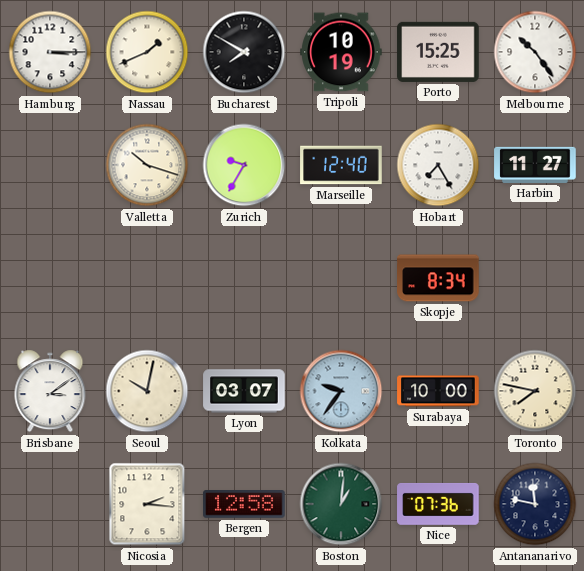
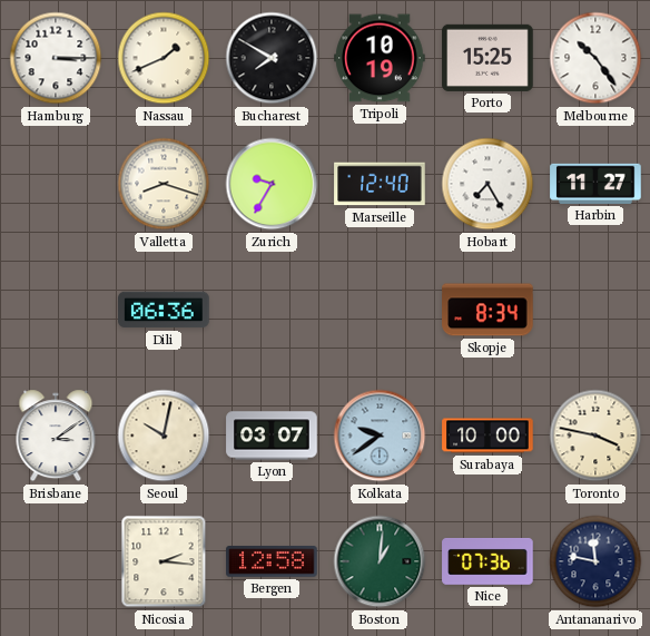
Valletta: 10:18 -> 8:18
Dili: none -> 06:36
Kolkata: 9:36 -> 9:39
Toronto: 7:47 -> 3:47
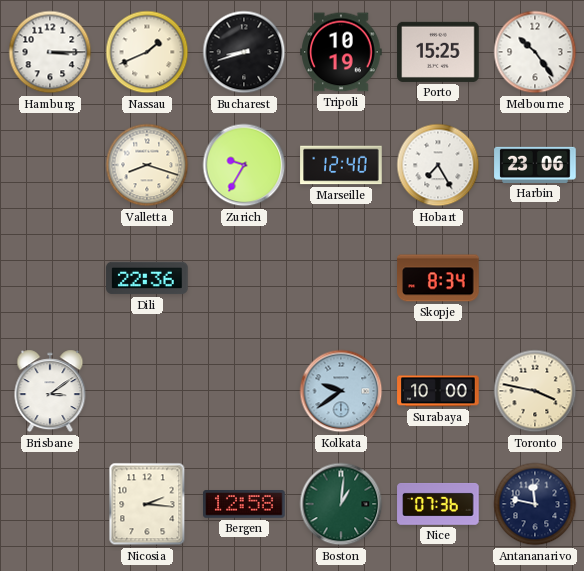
Bucharest: 7:50 -> 8:42
Harbin: 11:27 -> 23:06
Dili: 06:36 -> 22:36
Seoul: 10:02 -> none
Lyon: 03:07 -> none
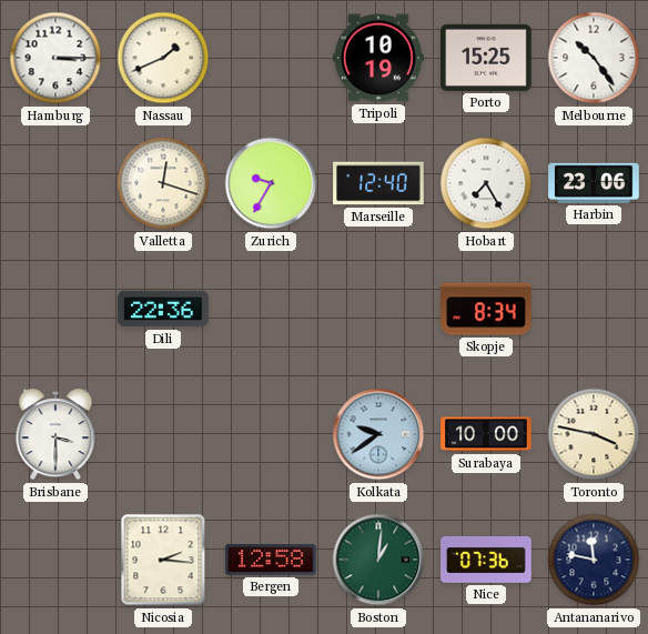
Bucharest: 8:42 -> none
Valletta: 8:18 -> 12:18
Brisbane: 3:09 -> 3:30
